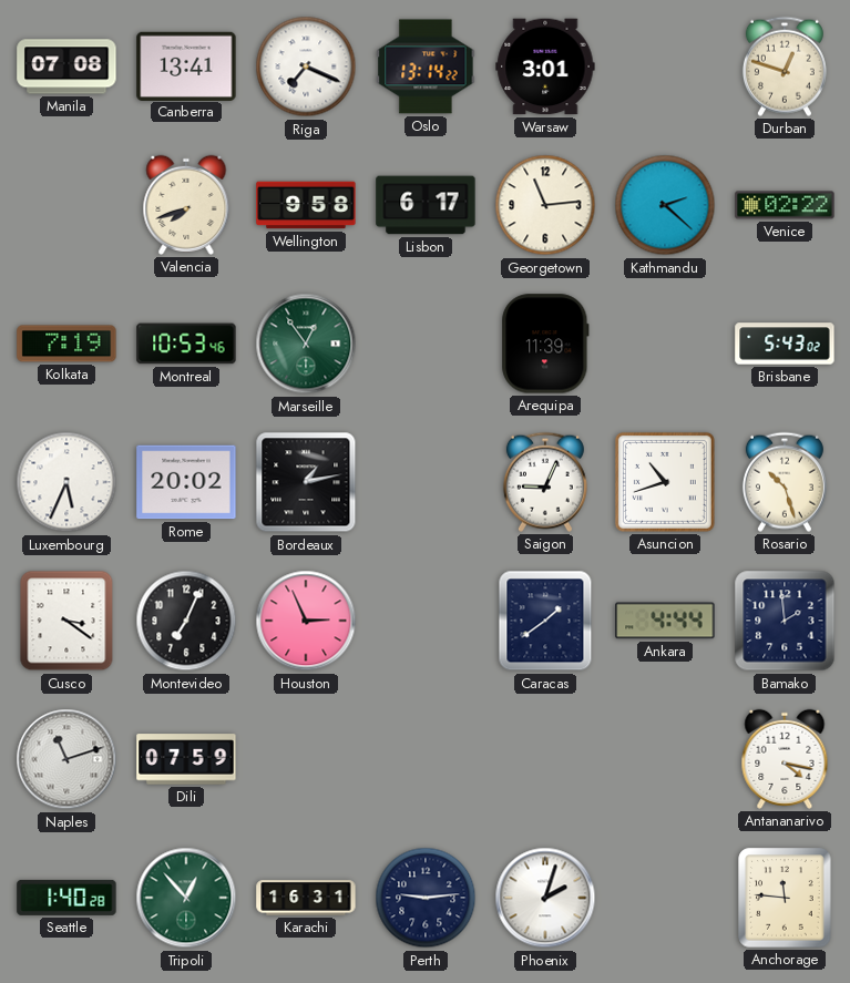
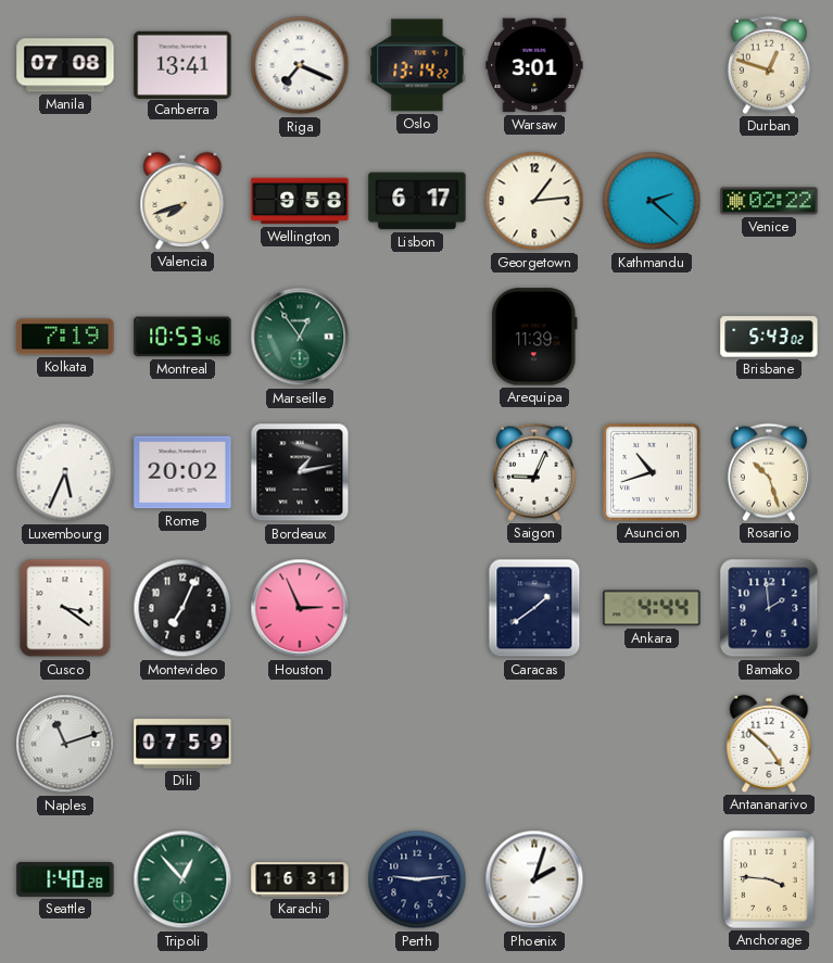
Georgetown: 11:14 -> 1:14
Antananarivo: 4:17 -> 4:52
Anchorage: 11:46 -> 3:46
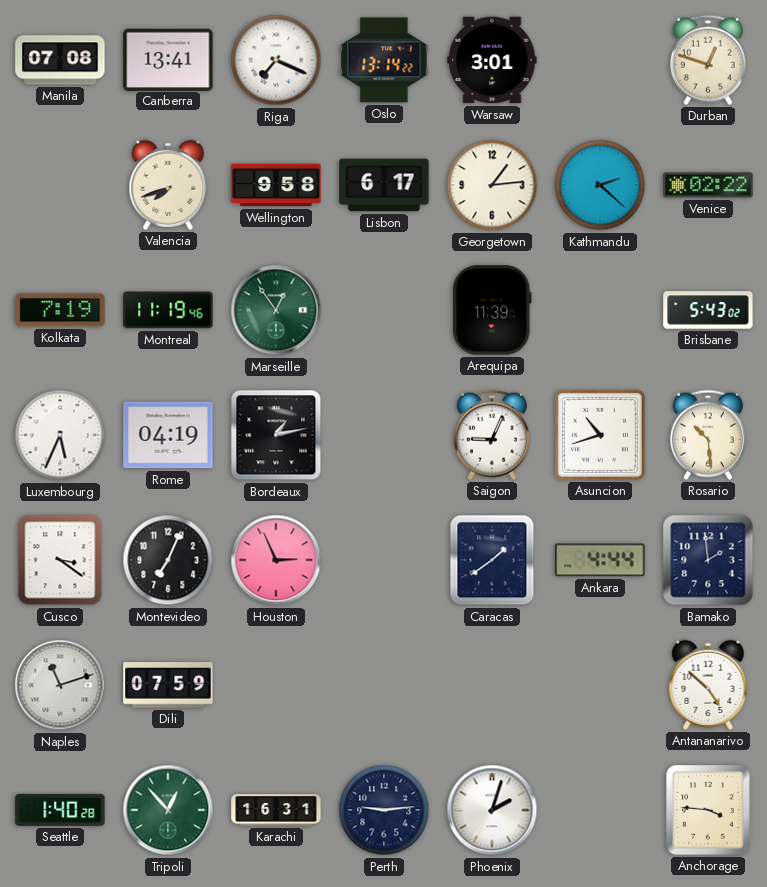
Montreal: 10:53 -> 11:19
Rome: 20:02 -> 04:19
Rosario: 10:27 -> 10:29
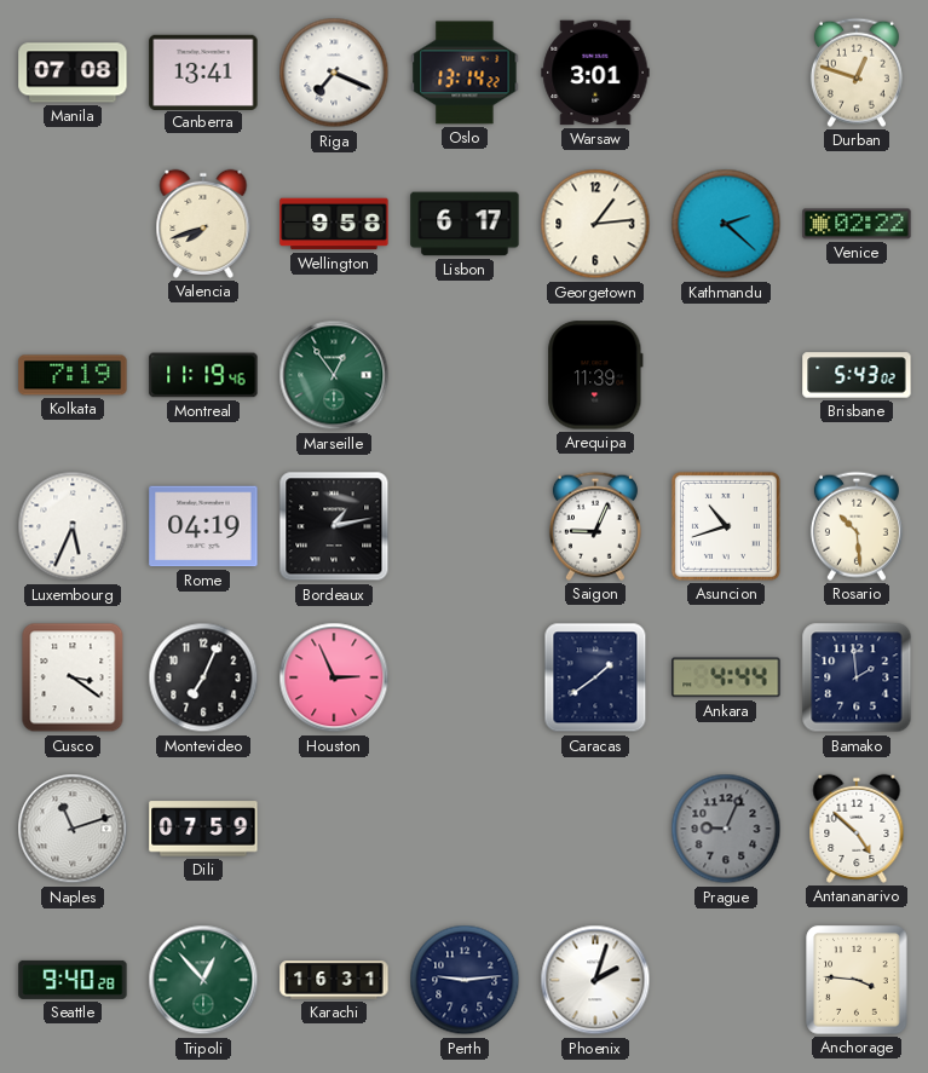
Prague: none -> 9:04
Seattle: 1:40 -> 9:40
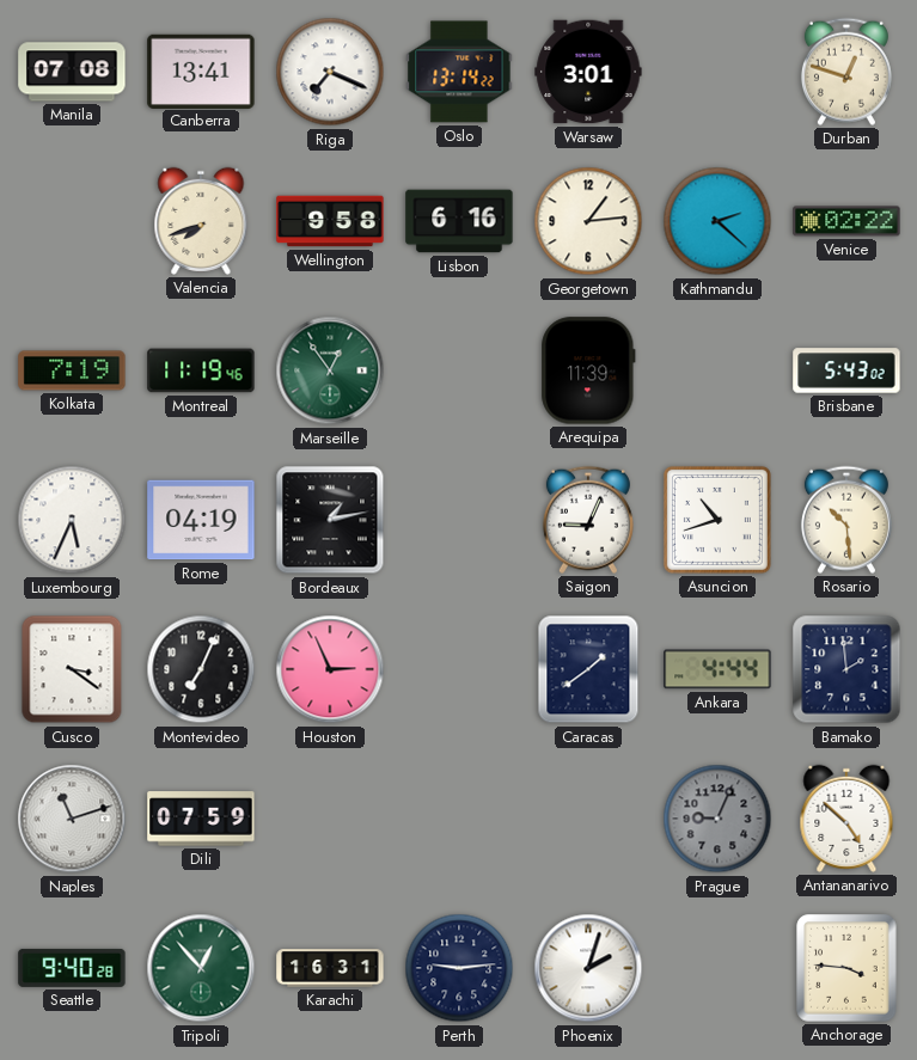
Lisbon: 6:17 -> 6:16
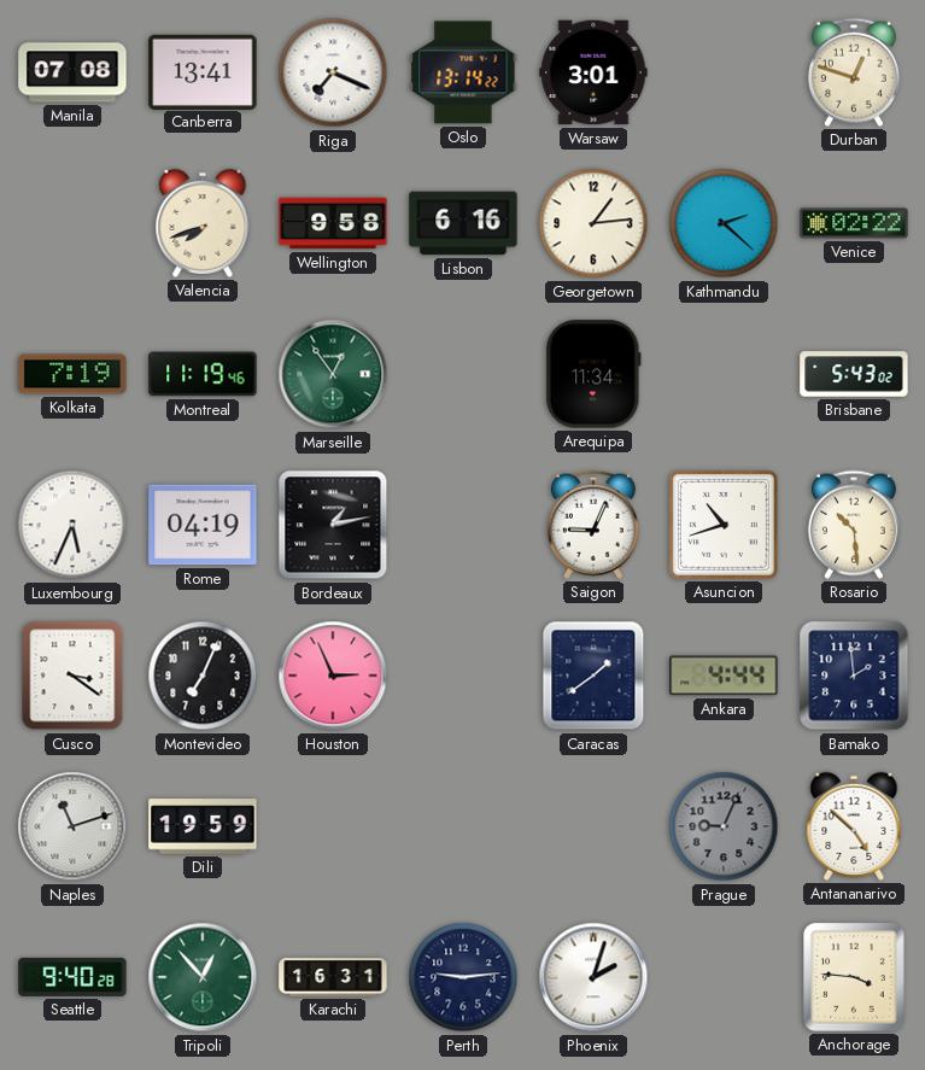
Arequipa: 11:39 -> 11:34
Dili: 07:59 -> 19:59
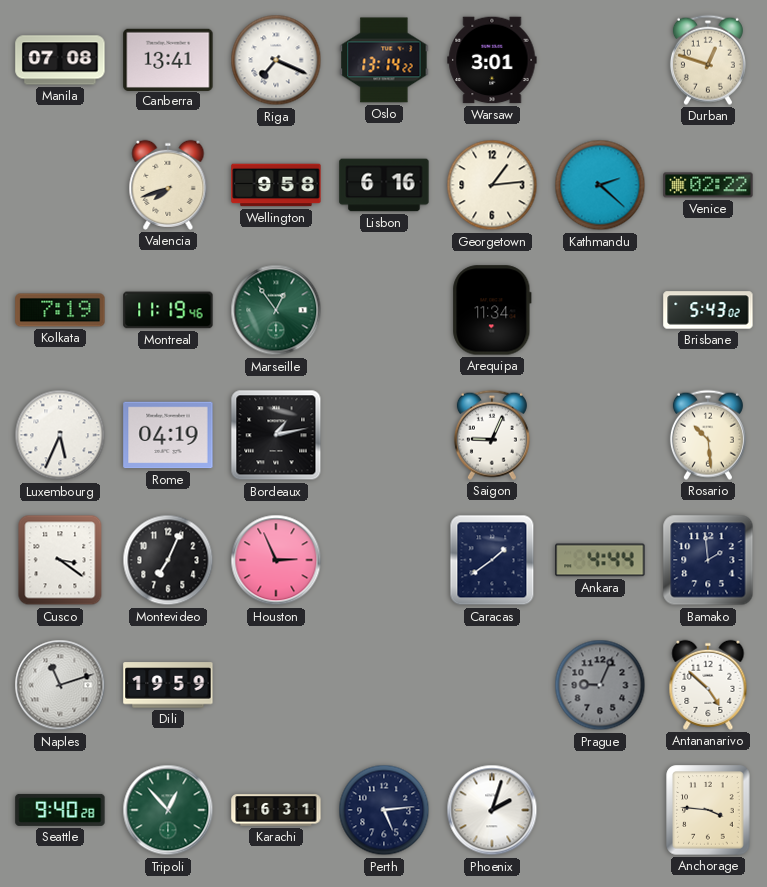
Asuncion: 10:42 -> none
Perth: 9:14 -> 5:14
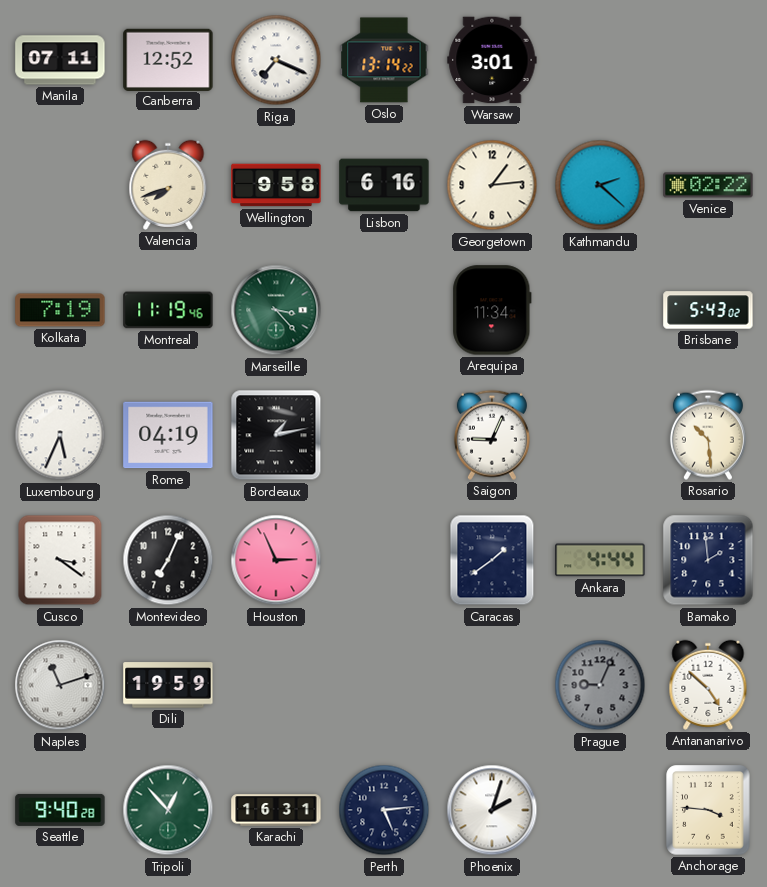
Manila: 07:08 -> 07:11
Canberra: 13:41 -> 12:52
Durban: 12:48 -> none
Marseille: 12:54 -> 3:23
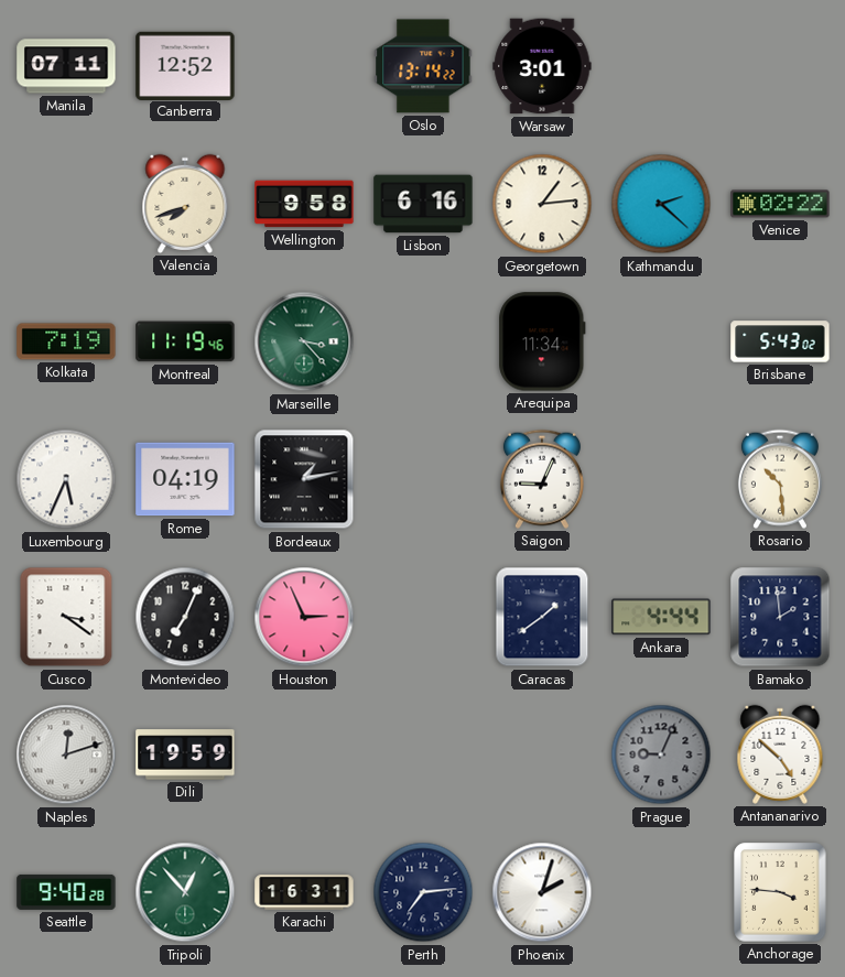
Riga: 7:19 -> none
Naples: 11:12 -> 12:12
Perth: 5:14 -> 7:14
